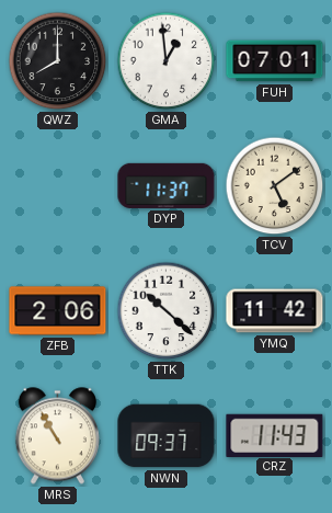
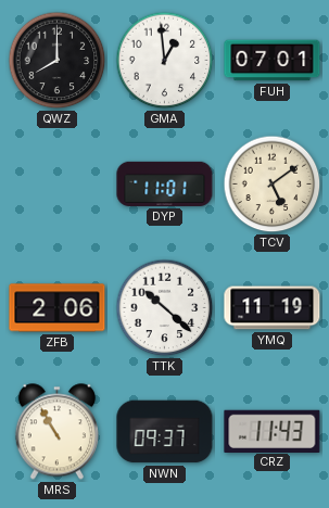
DYP: 11:37 -> 11:01
YMQ: 11:42 -> 11:19
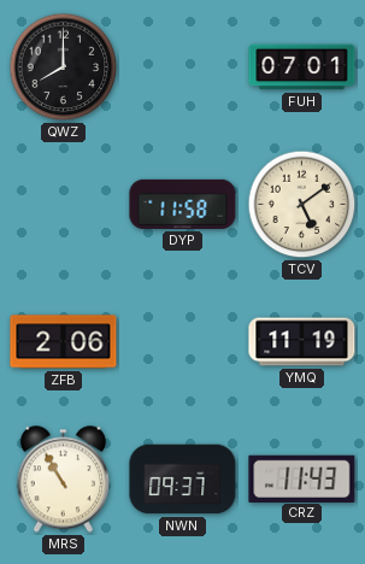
GMA: 12:59 -> none
DYP: 11:01 -> 11:58
TTK: 10:22 -> none
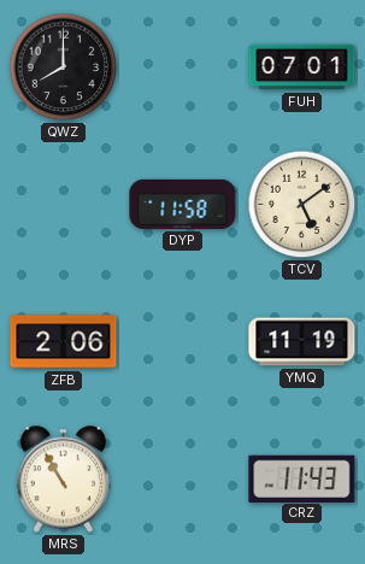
NWN: 09:37 -> none
